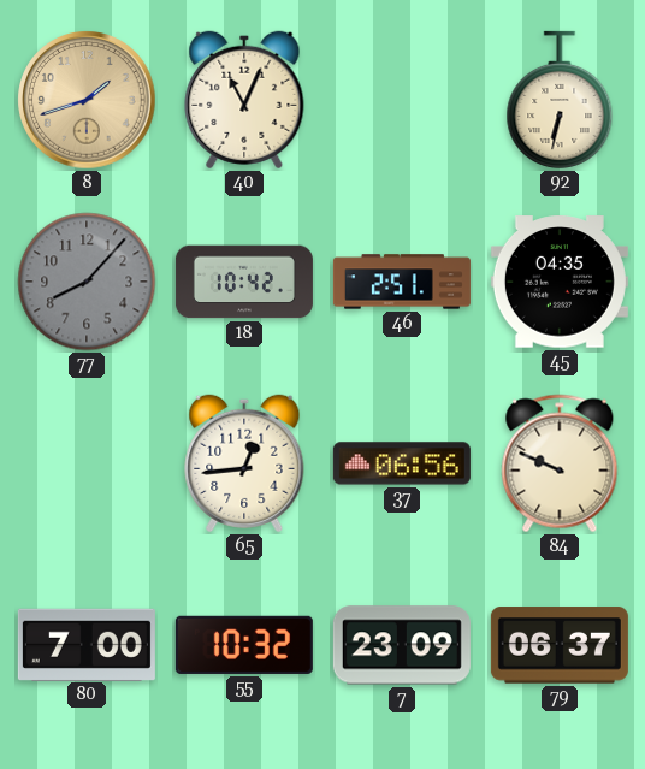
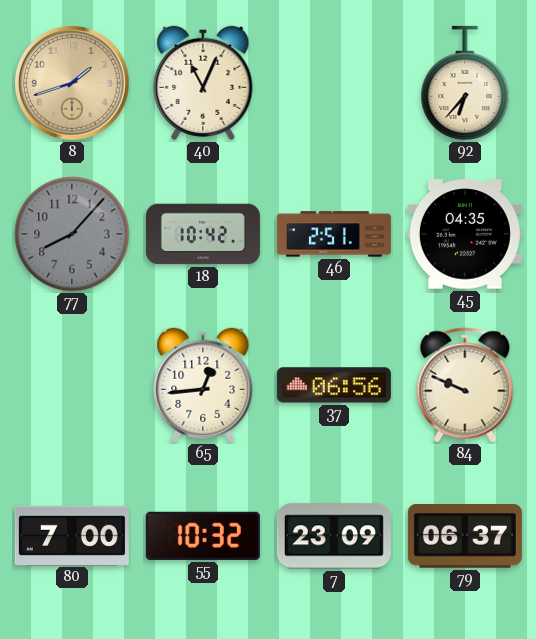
92: 6:32 -> 6:37
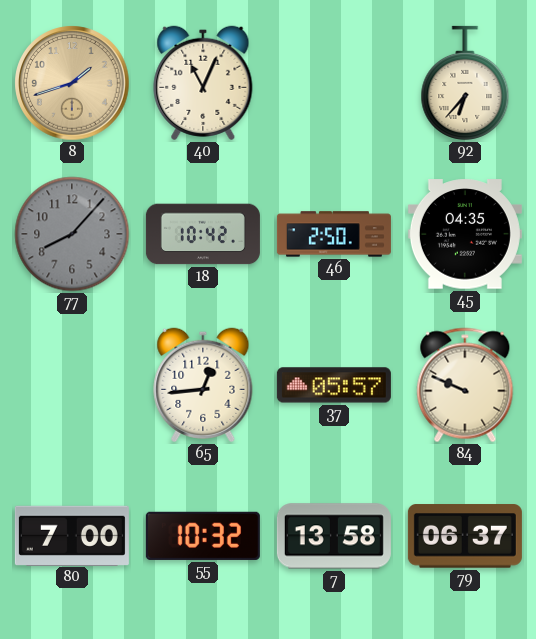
46: 2:51 -> 2:50
37: 06:56 -> 05:57
7: 23:09 -> 13:58
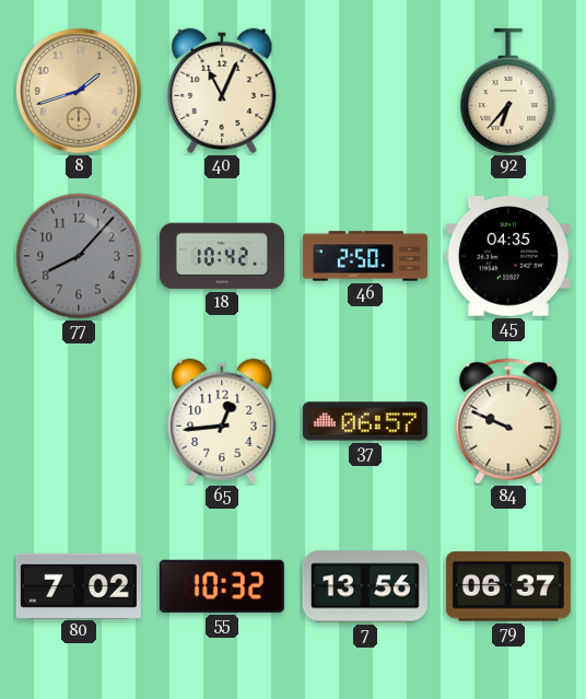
37: 05:57 -> 06:57
80: 7:00 -> 7:02
7: 13:58 -> 13:56
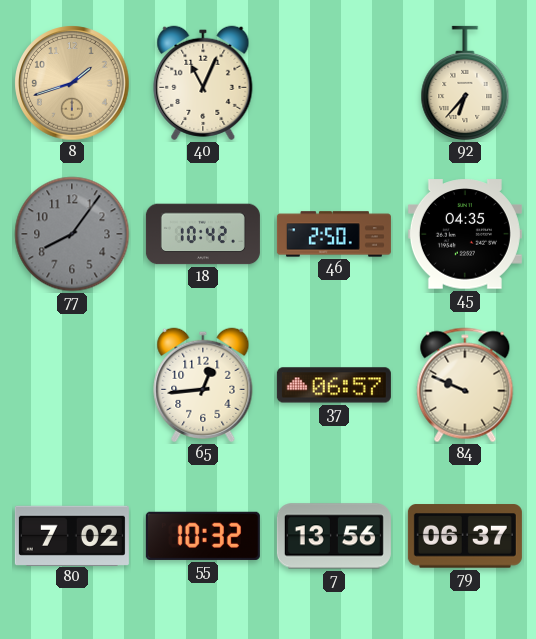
77: 8:07 -> 8:06
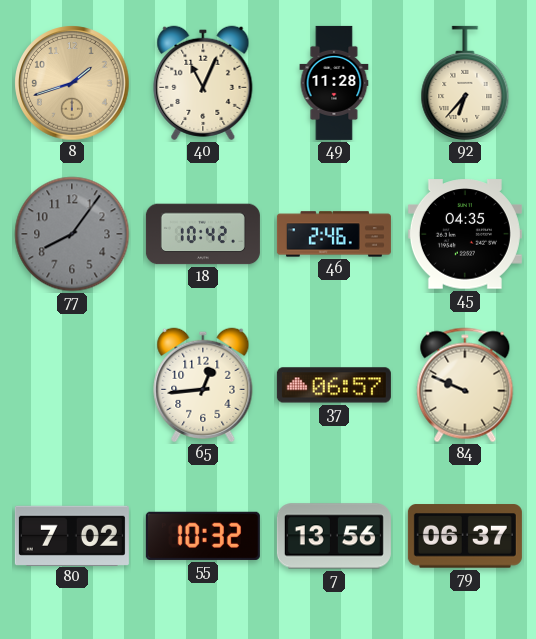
49: none -> 11:28
46: 2:50 -> 2:46
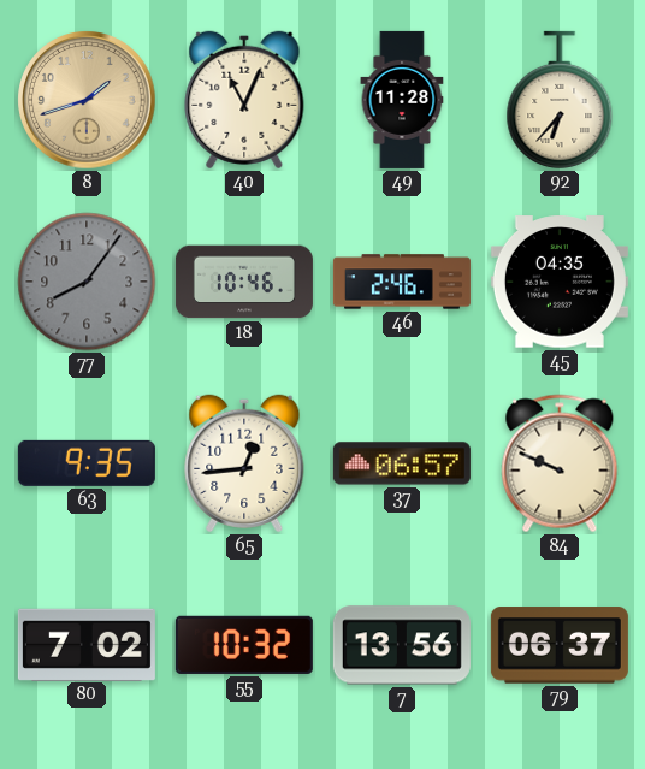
18: 10:42 -> 10:46
63: none -> 9:35
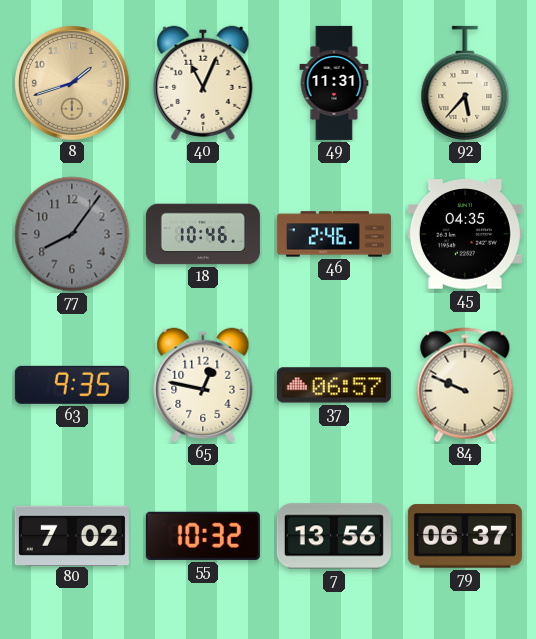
49: 11:28 -> 11:31
92: 6:37 -> 5:37
65: 12:44 -> 12:47
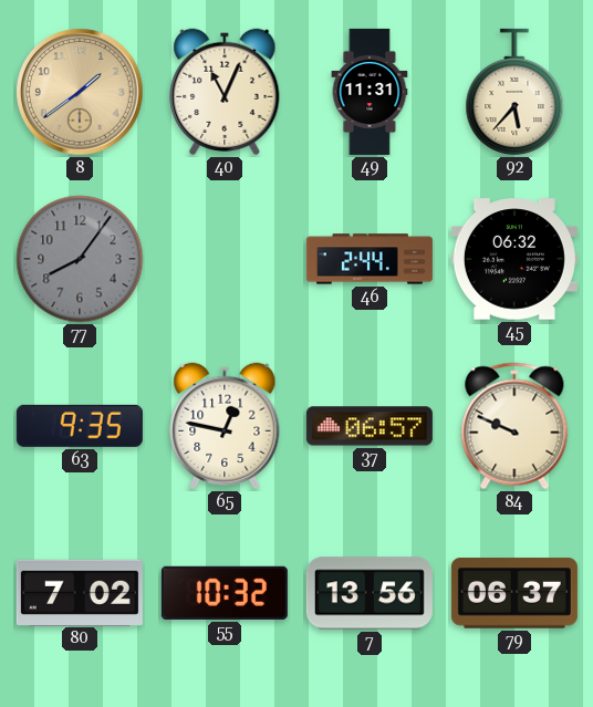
8: 1:42 -> 1:39
18: 10:46 -> none
46: 2:46 -> 2:44
45: 04:35 -> 06:32
